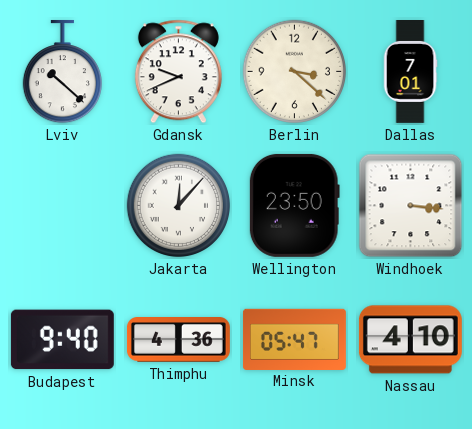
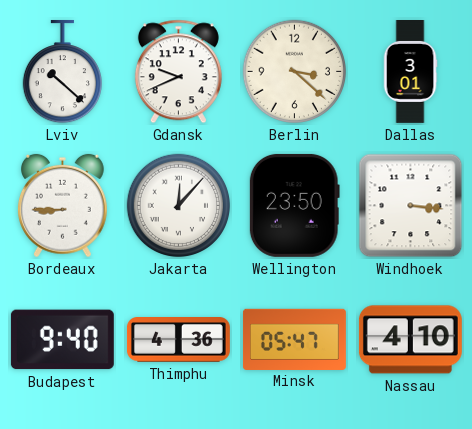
Dallas: 7:01 -> 3:01
Bordeaux: none -> 8:45
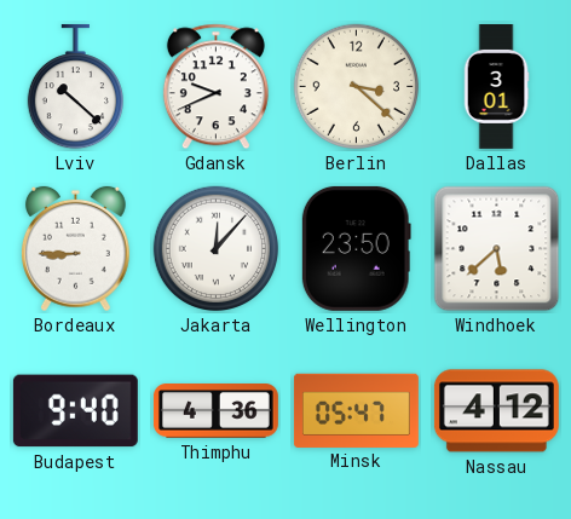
Windhoek: 3:16 -> 5:38
Nassau: 4:10 -> 4:12
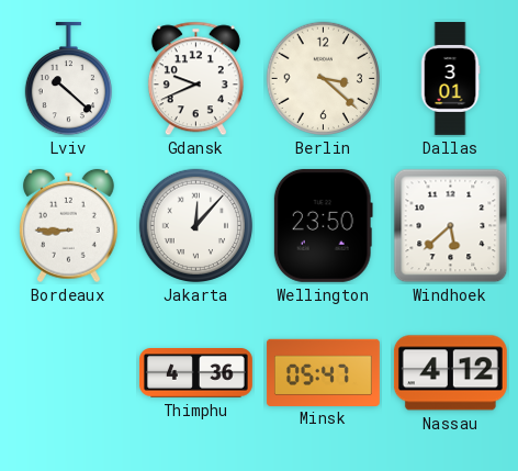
Budapest: 9:40 -> none
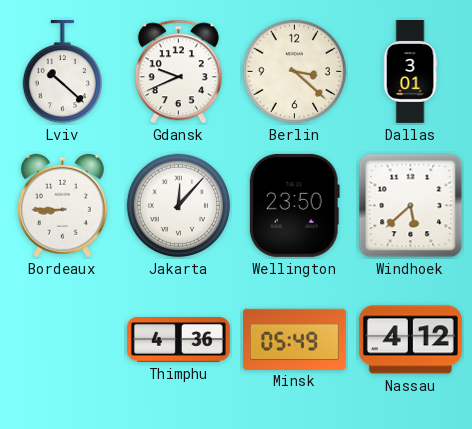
Minsk: 05:47 -> 05:49
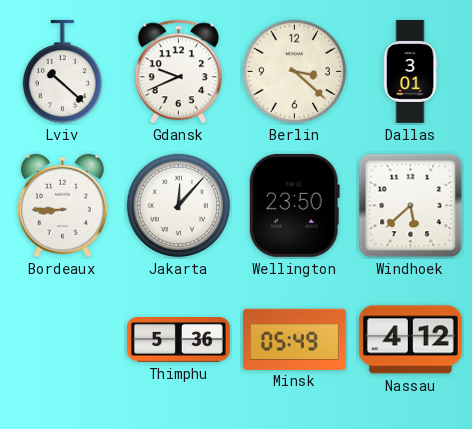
Thimphu: 4:36 -> 5:36
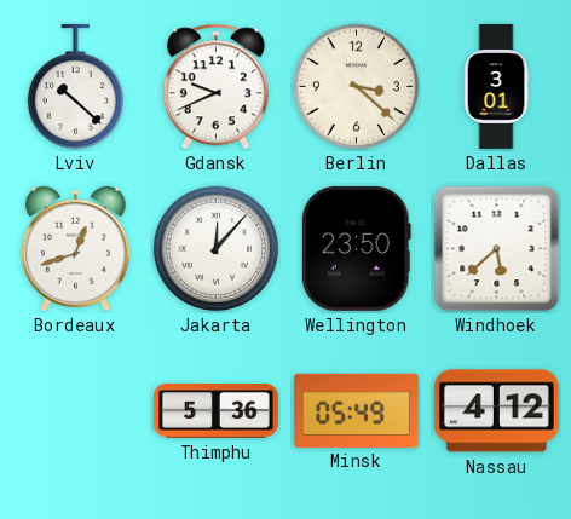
Bordeaux: 8:45 -> 12:42
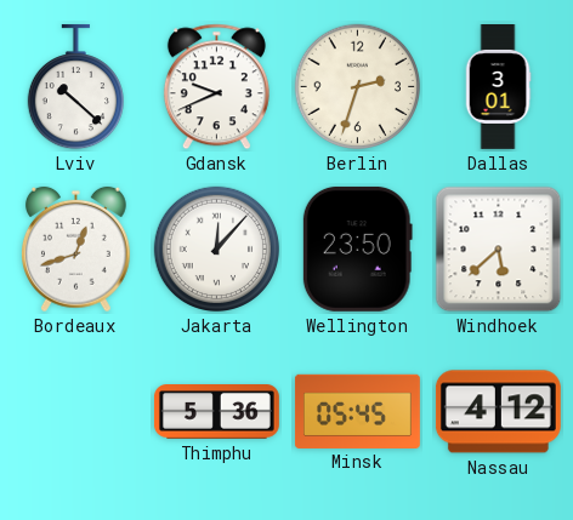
Berlin: 3:22 -> 2:33
Minsk: 05:49 -> 05:45
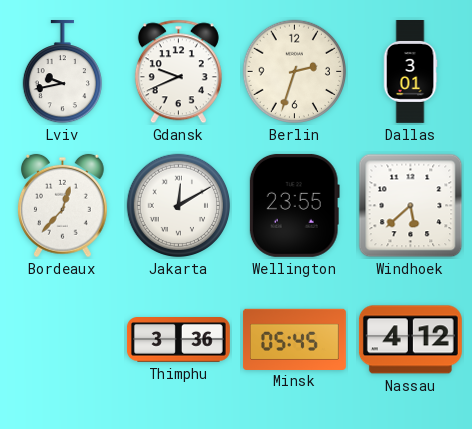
Lviv: 10:22 -> 9:43
Bordeaux: 12:42 -> 12:37
Jakarta: 12:07 -> 12:10
Wellington: 23:50 -> 23:55
Thimphu: 5:36 -> 3:36
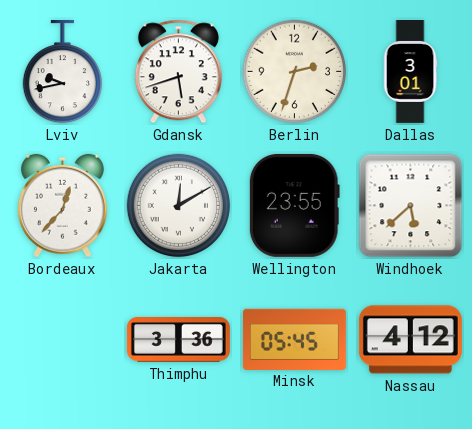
Gdansk: 9:41 -> 5:42
